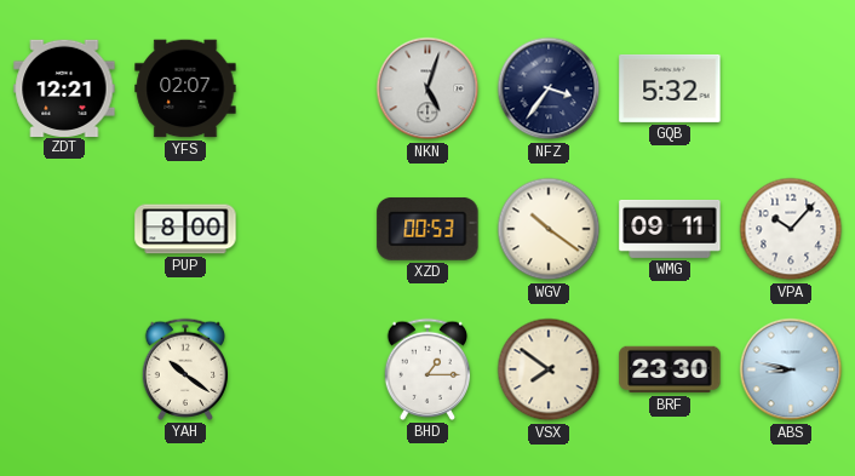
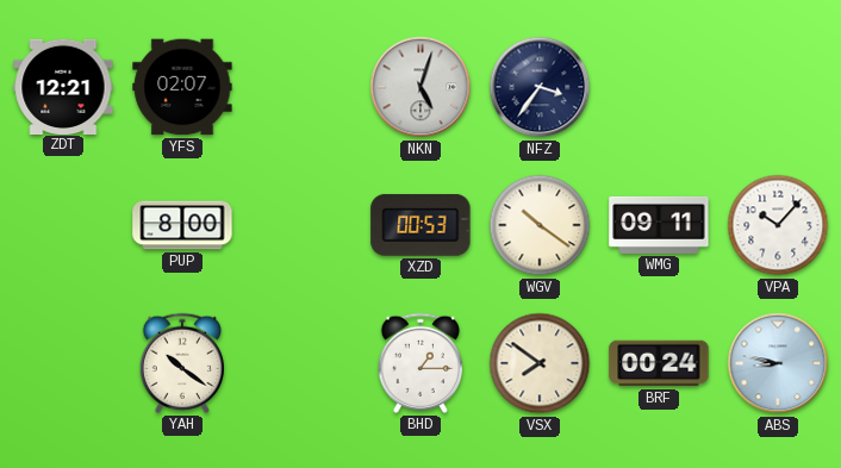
GQB: 5:32 -> none
BRF: 23:30 -> 00:24
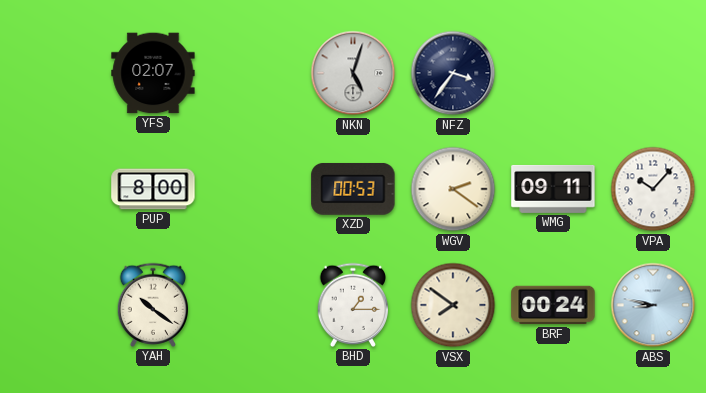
ZDT: 12:21 -> none
WGV: 10:21 -> 2:21
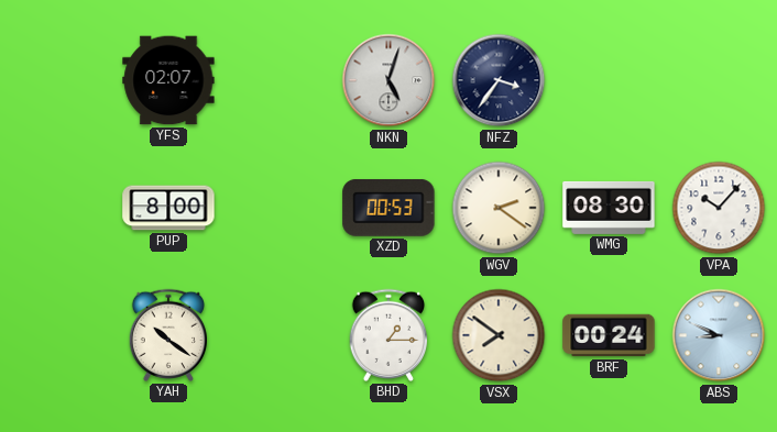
WMG: 09:11 -> 08:30
ABS: 8:47 -> 8:49
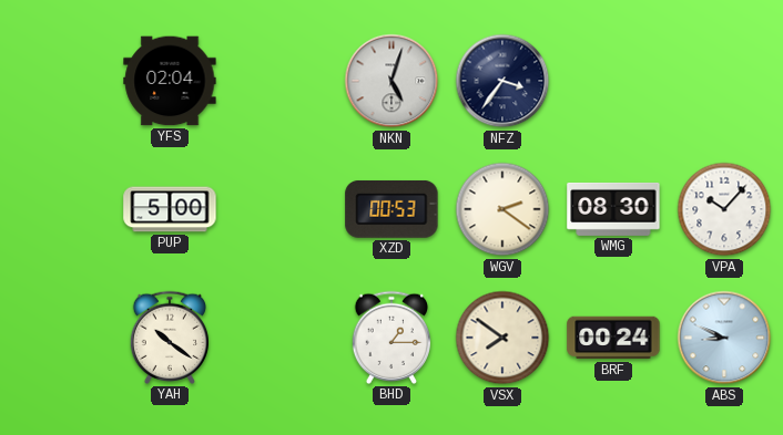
YFS: 02:07 -> 02:04
PUP: 8:00 -> 5:00
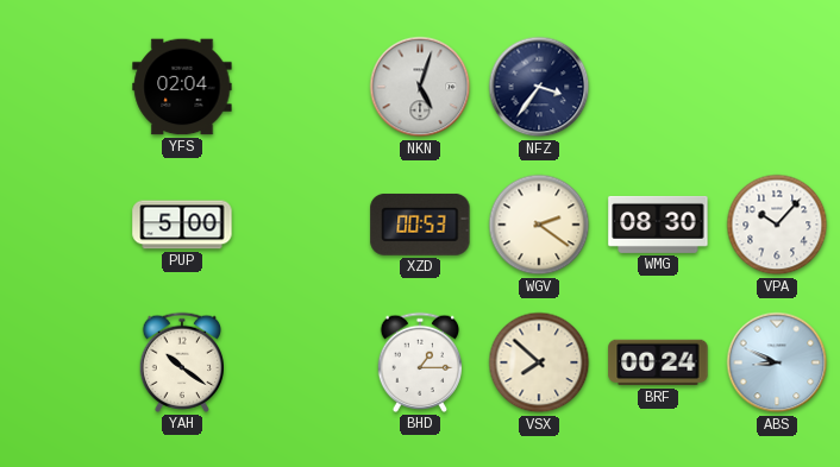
VSX: 7:51 -> 7:52
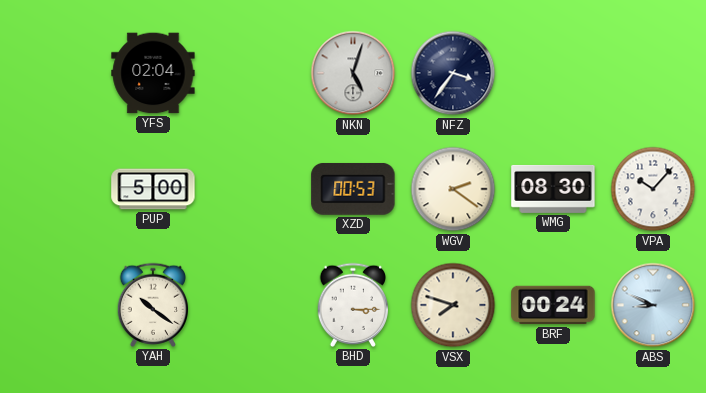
BHD: 1:15 -> 3:15
VSX: 7:52 -> 7:48
